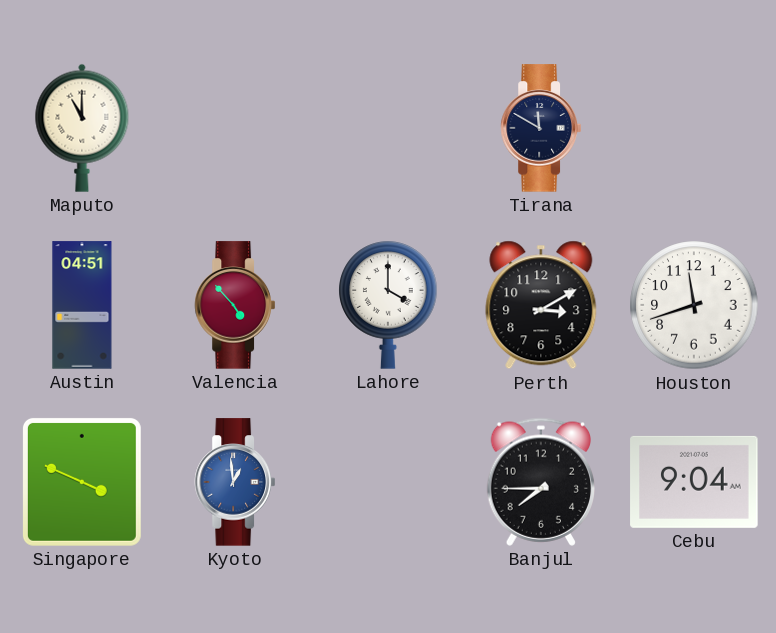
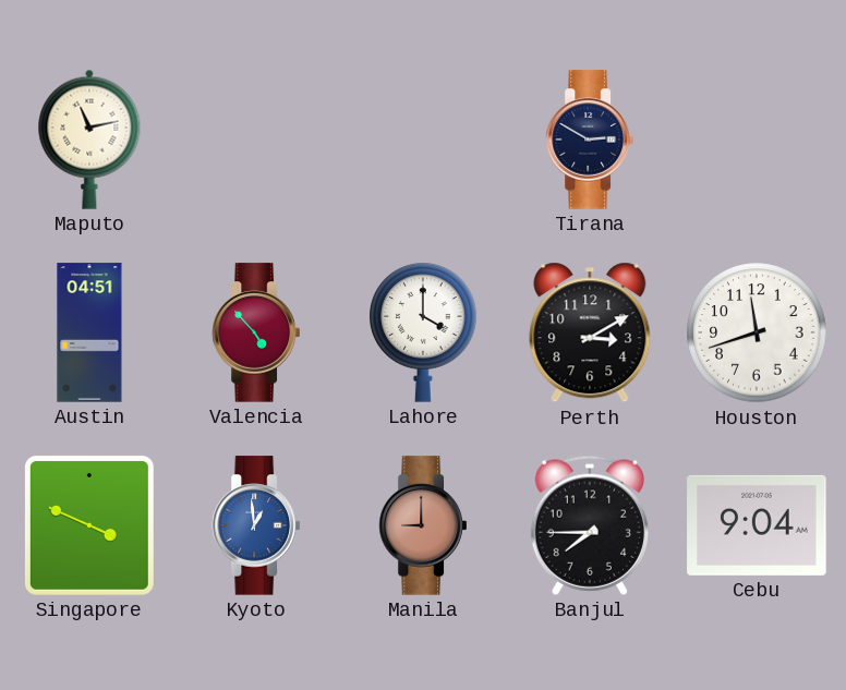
Maputo: 11:00 -> 11:13
Tirana: 11:50 -> 2:50
Manila: none -> 9:00
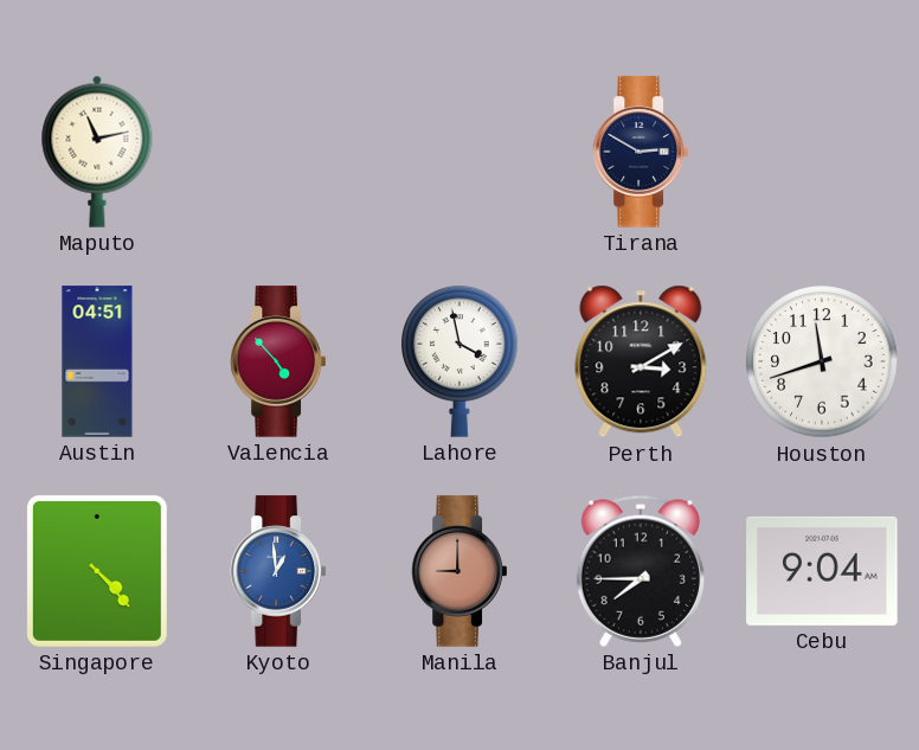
Lahore: 4:00 -> 3:58
Singapore: 3:49 -> 4:23
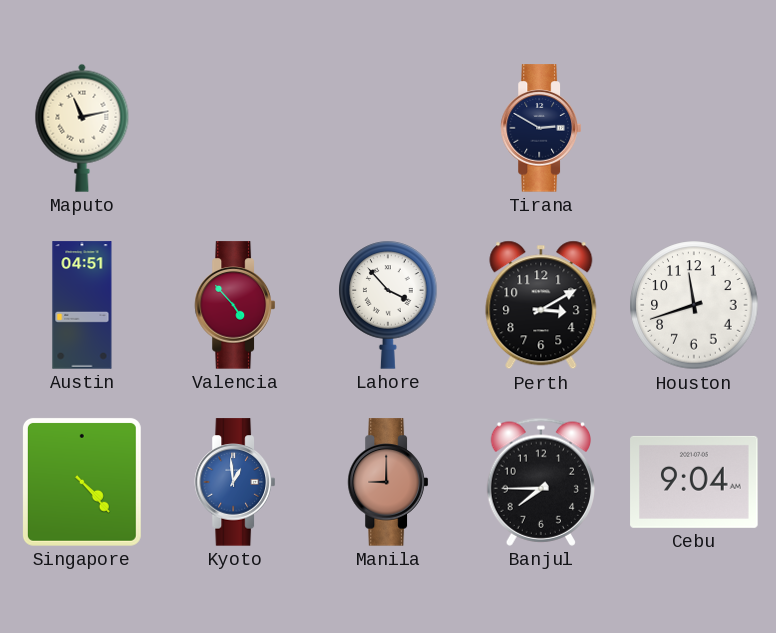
Lahore: 3:58 -> 3:53
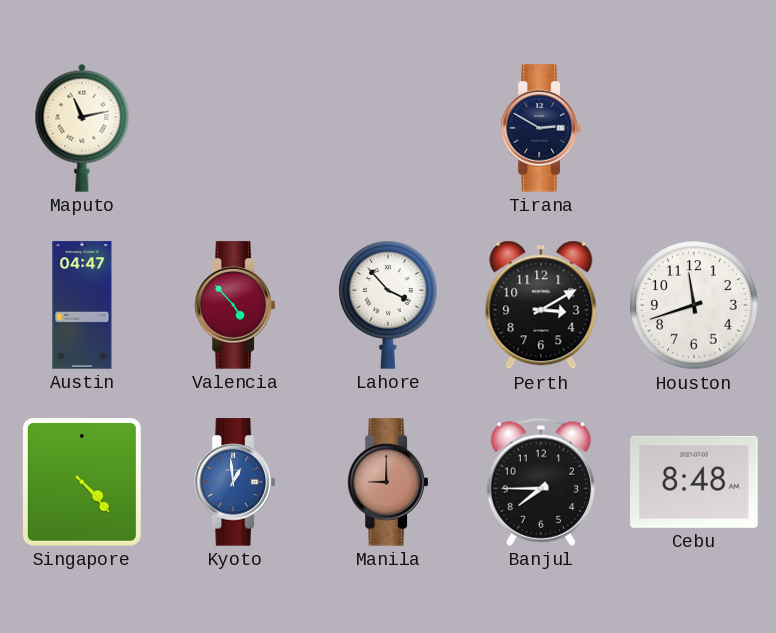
Austin: 04:51 -> 04:47
Cebu: 9:04 -> 8:48
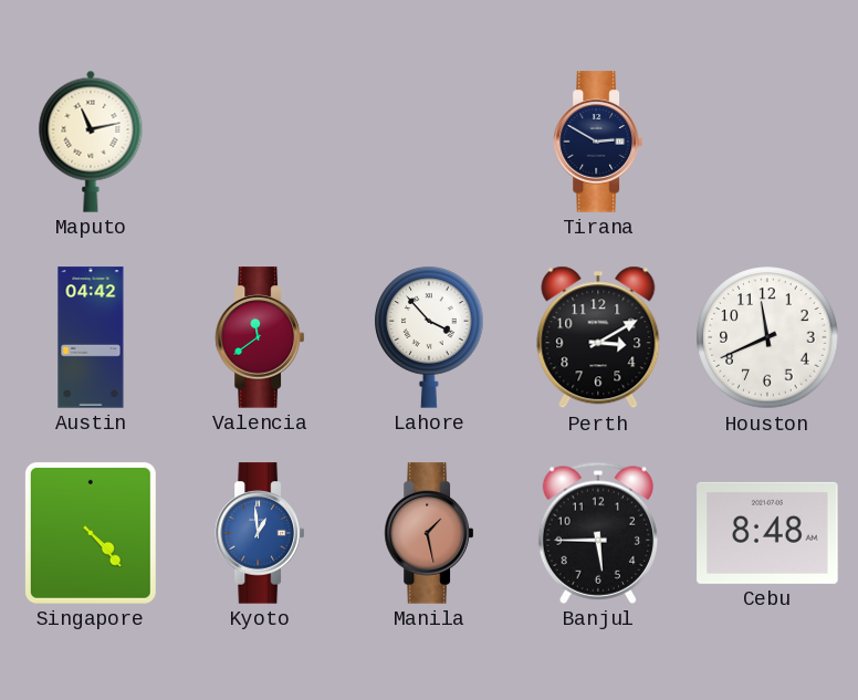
Austin: 04:47 -> 04:42
Valencia: 4:53 -> 11:39
Houston: 11:42 -> 11:41
Manila: 9:00 -> 1:28
Banjul: 7:45 -> 5:45
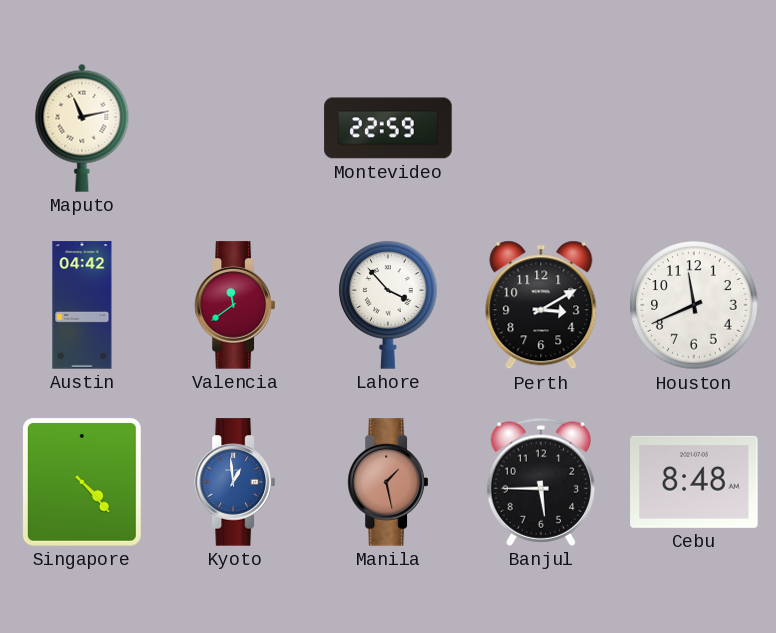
Montevideo: none -> 22:59
Tirana: 2:50 -> none
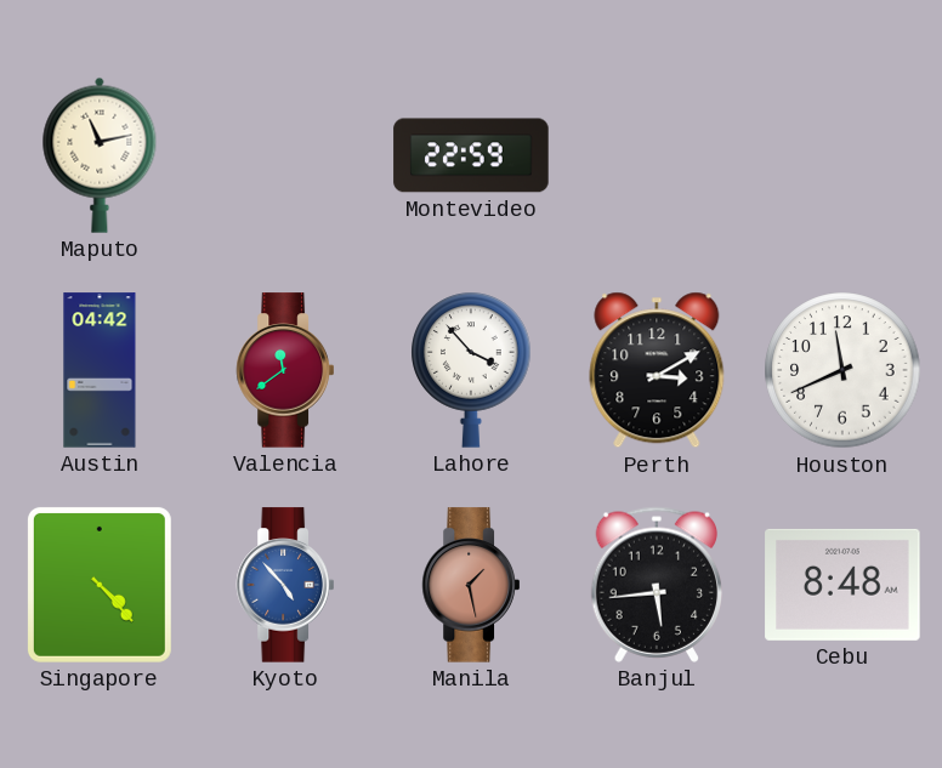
Kyoto: 12:59 -> 4:53
Banjul: 5:45 -> 5:44
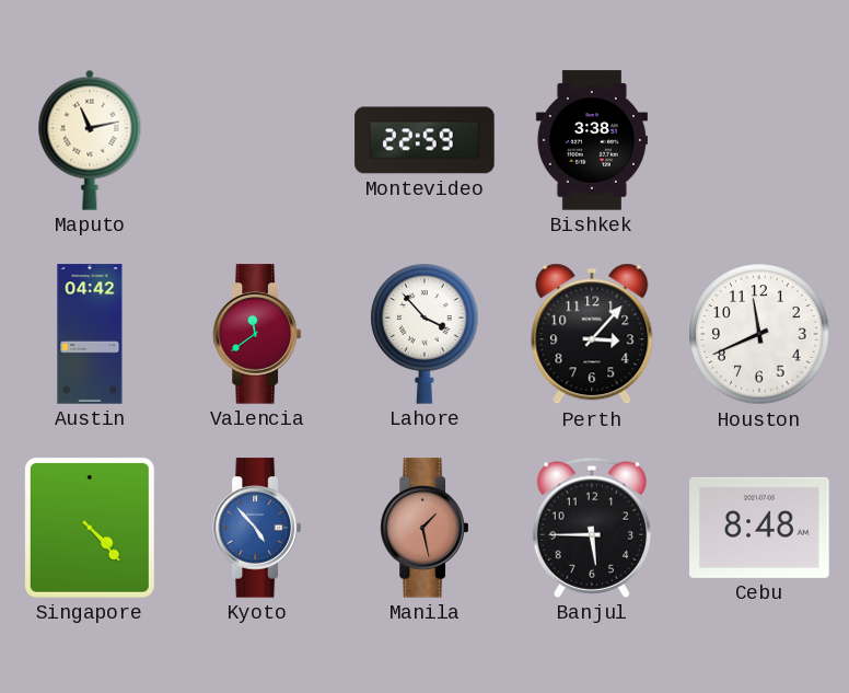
Bishkek: none -> 3:38
Perth: 3:10 -> 3:07
Banjul: 5:44 -> 5:45
